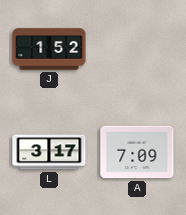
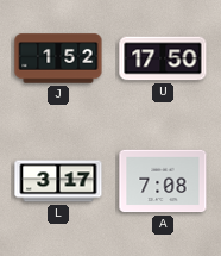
U: none -> 17:50
A: 7:09 -> 7:08
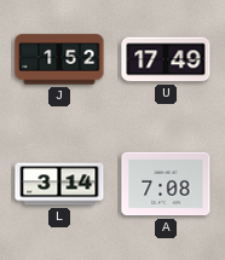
U: 17:50 -> 17:49
L: 3:17 -> 3:14
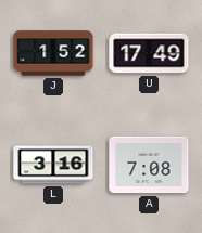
L: 3:14 -> 3:16
